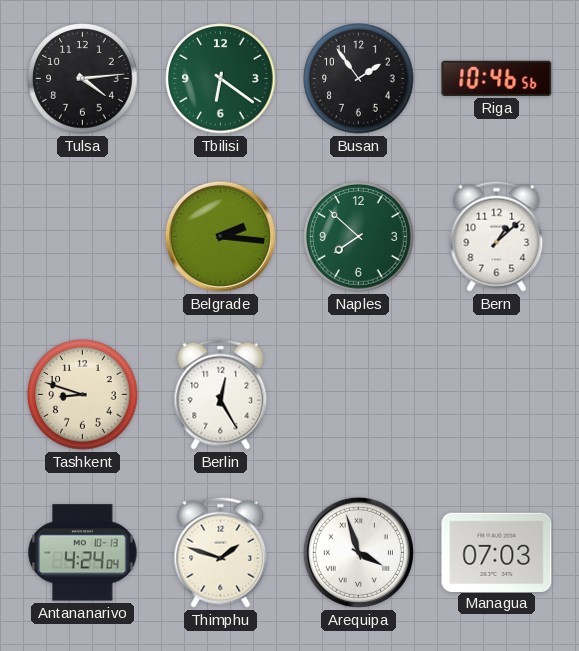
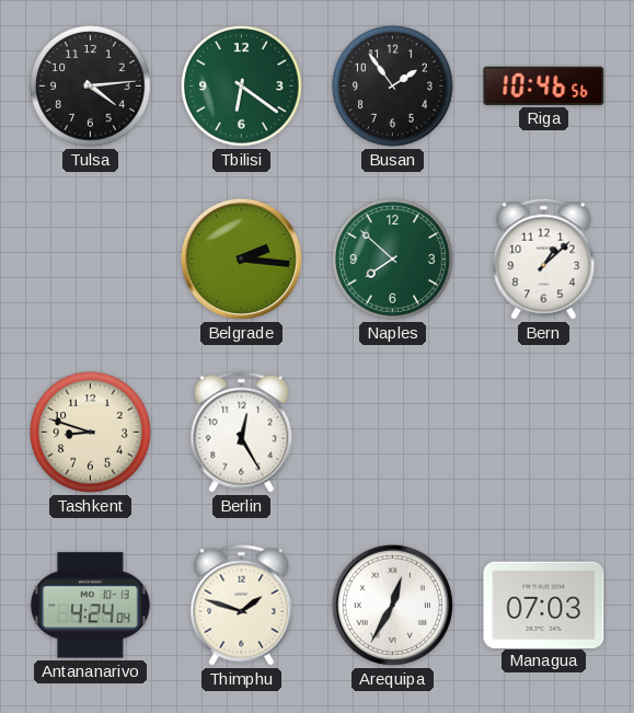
Arequipa: 3:57 -> 12:35
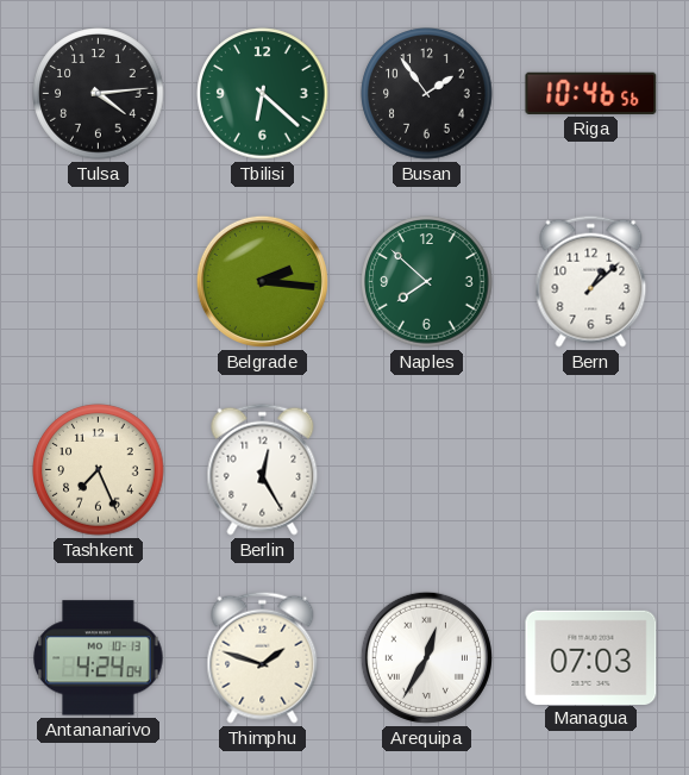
Tbilisi: 6:21 -> 6:22
Tashkent: 8:48 -> 7:26
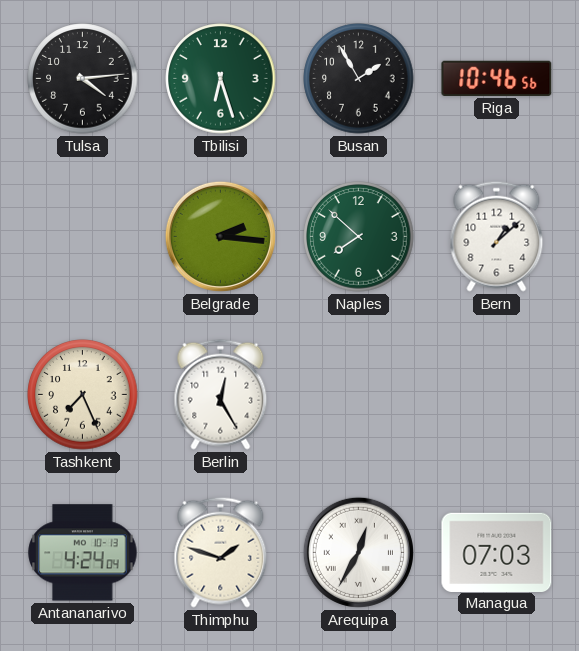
Tbilisi: 6:22 -> 6:27
Busan: 1:54 -> 1:55
